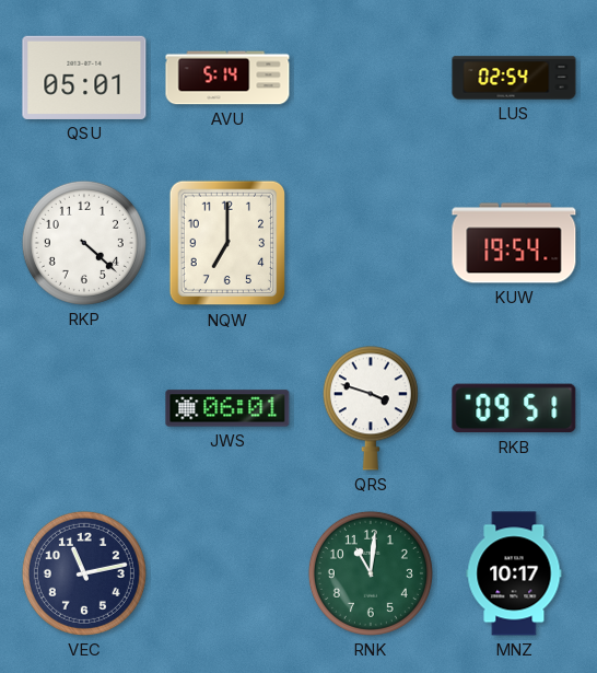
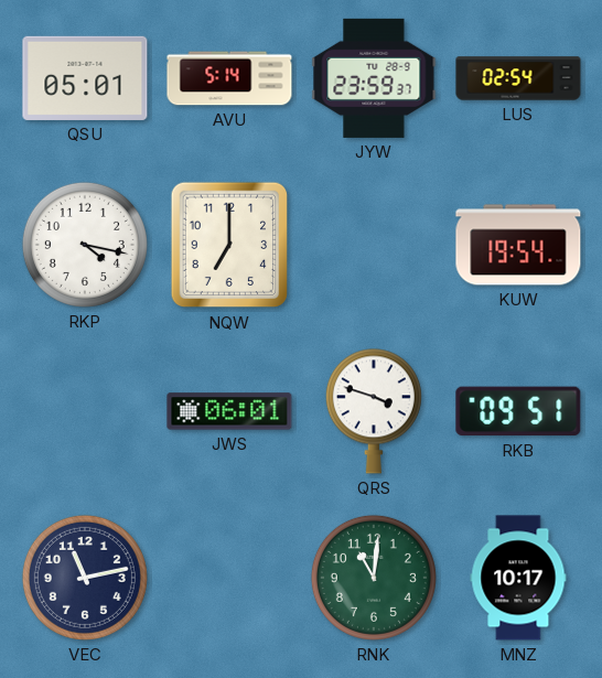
JYW: none -> 23:59
RKP: 4:22 -> 4:17
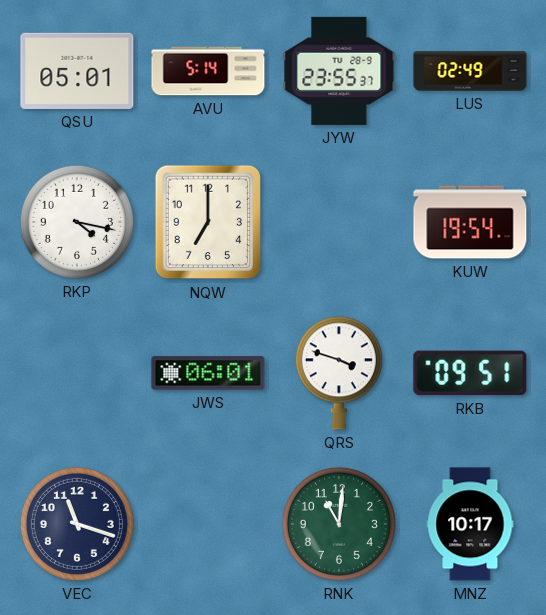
JYW: 23:59 -> 23:55
LUS: 02:54 -> 02:49
VEC: 11:13 -> 11:18
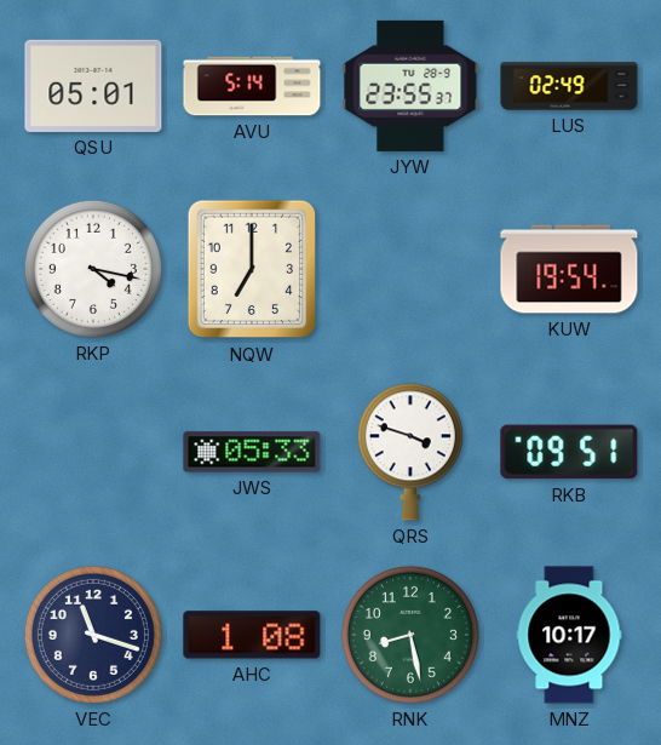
JWS: 06:01 -> 05:33
AHC: none -> 1:08
RNK: 11:01 -> 8:28
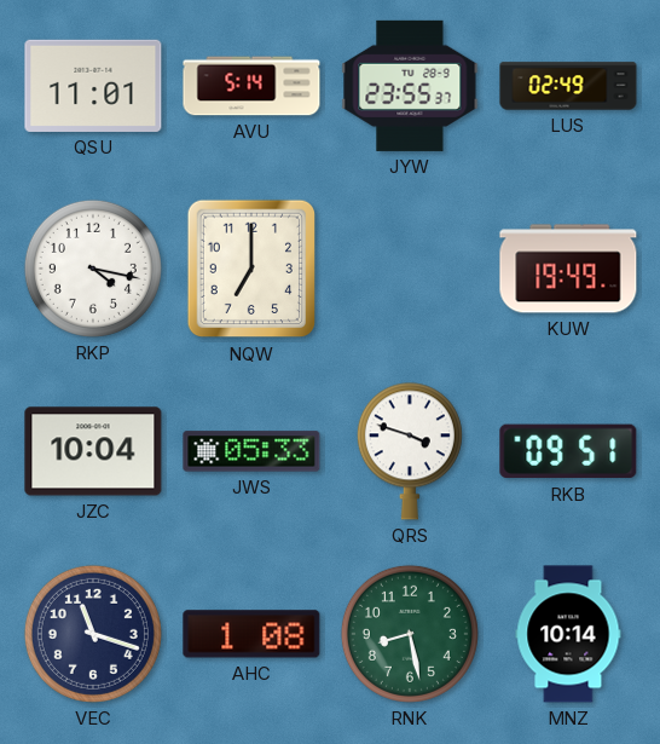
QSU: 05:01 -> 11:01
KUW: 19:54 -> 19:49
JZC: none -> 10:04
MNZ: 10:17 -> 10:14
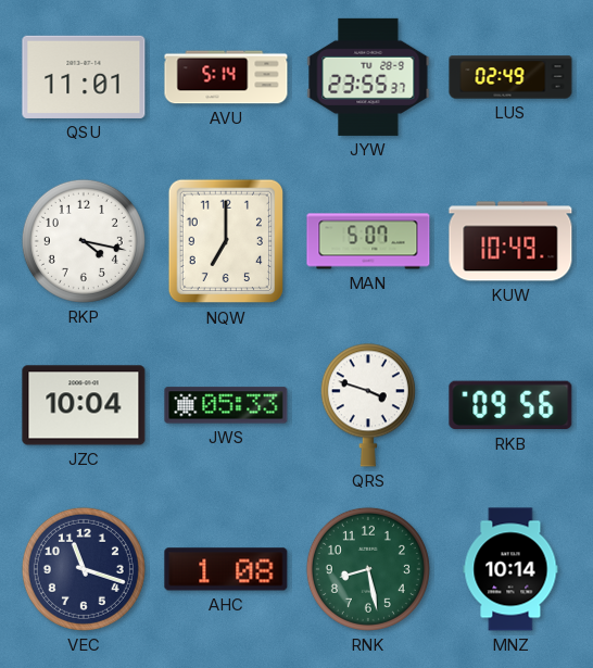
MAN: none -> 5:07
KUW: 19:49 -> 10:49
RKB: 09:51 -> 09:56
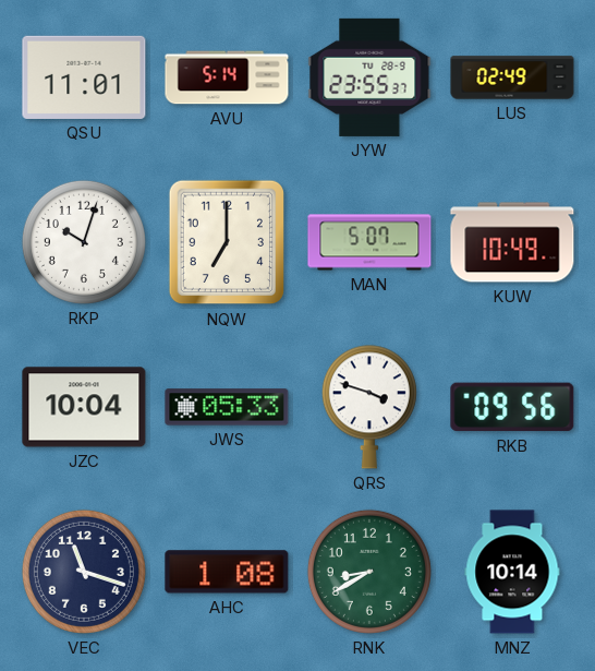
RKP: 4:17 -> 10:03
RNK: 8:28 -> 8:40
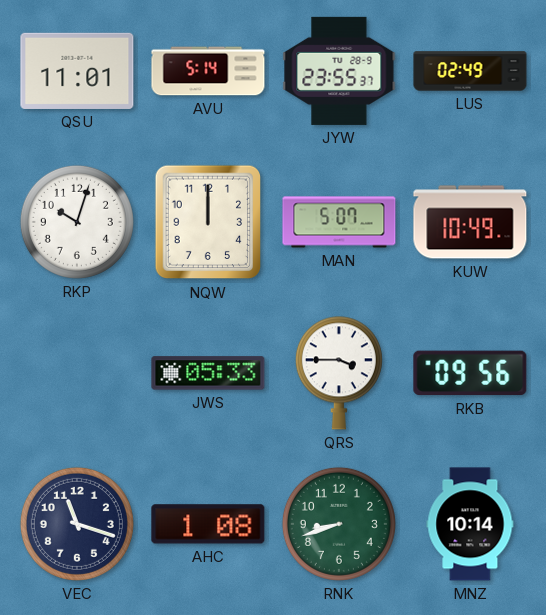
NQW: 7:00 -> 12:00
JZC: 10:04 -> none
QRS: 3:48 -> 3:45
RNK: 8:40 -> 8:42
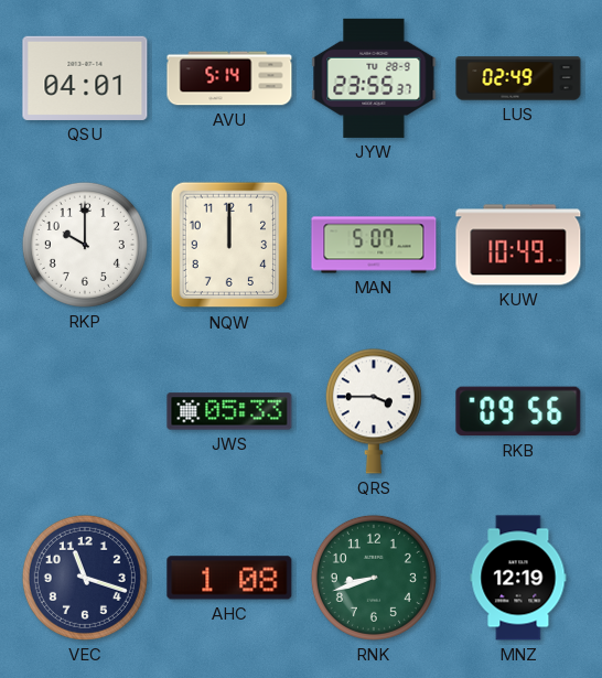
QSU: 11:01 -> 04:01
RKP: 10:03 -> 10:00
MNZ: 10:14 -> 12:19
